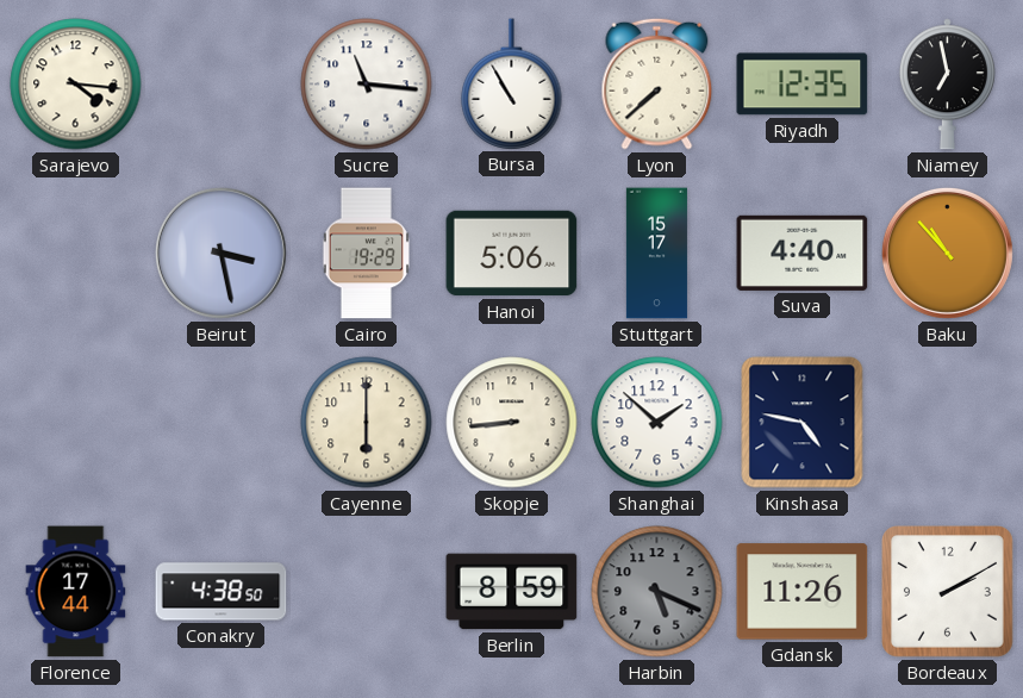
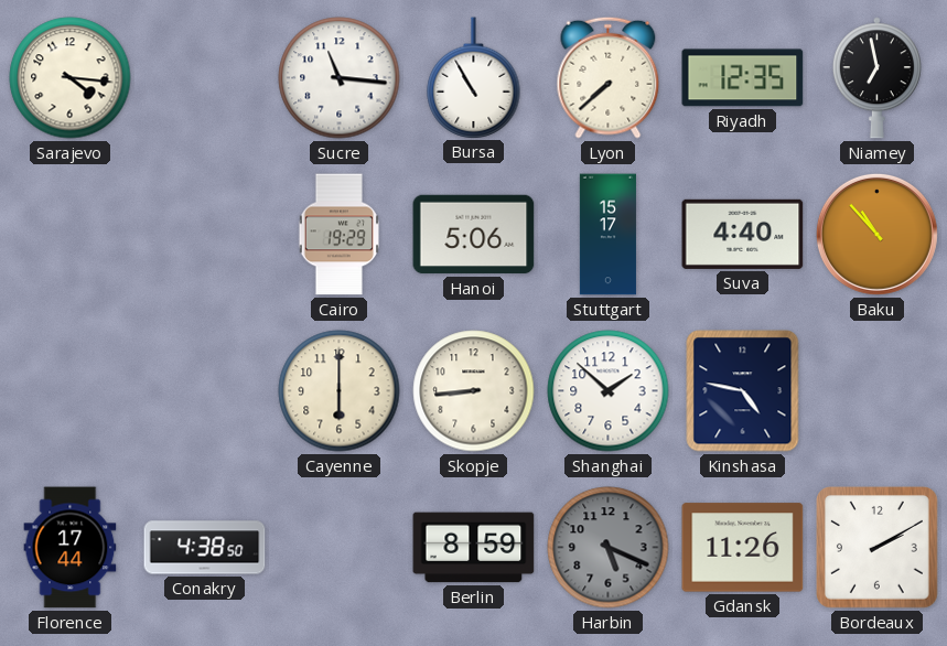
Beirut: 3:28 -> none
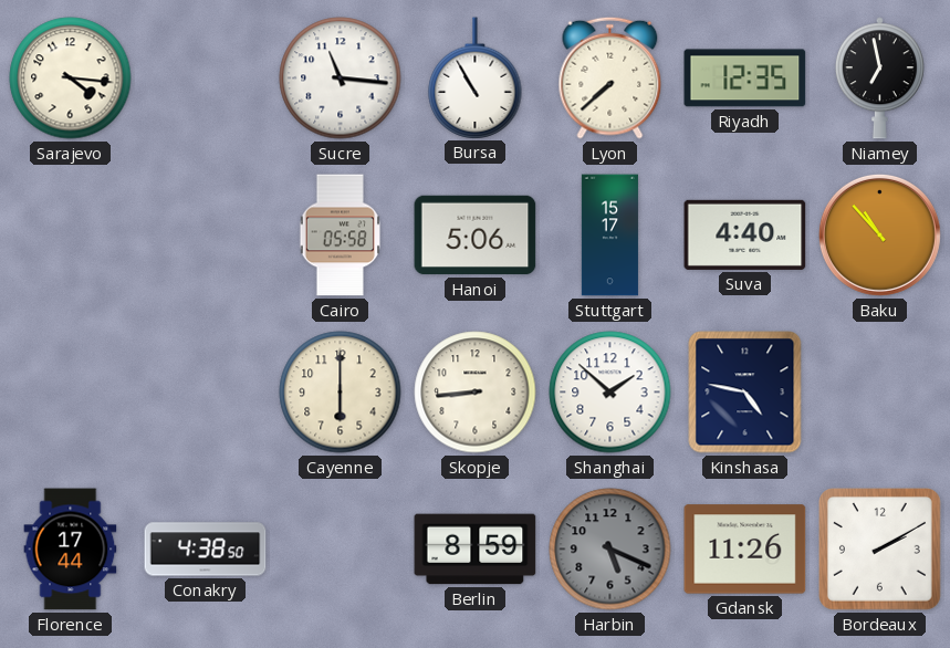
Cairo: 19:29 -> 05:58
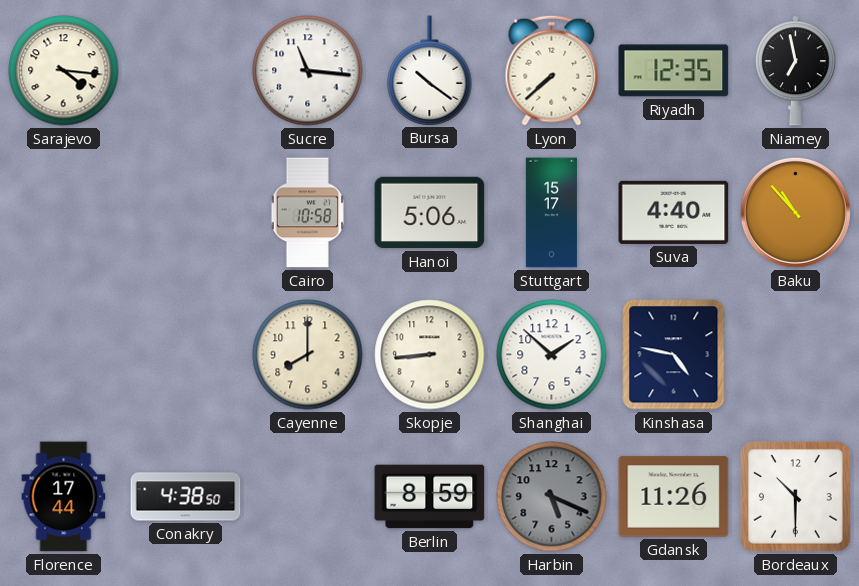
Bursa: 10:55 -> 10:21
Cairo: 05:58 -> 10:58
Cayenne: 6:00 -> 8:00
Bordeaux: 2:10 -> 10:30
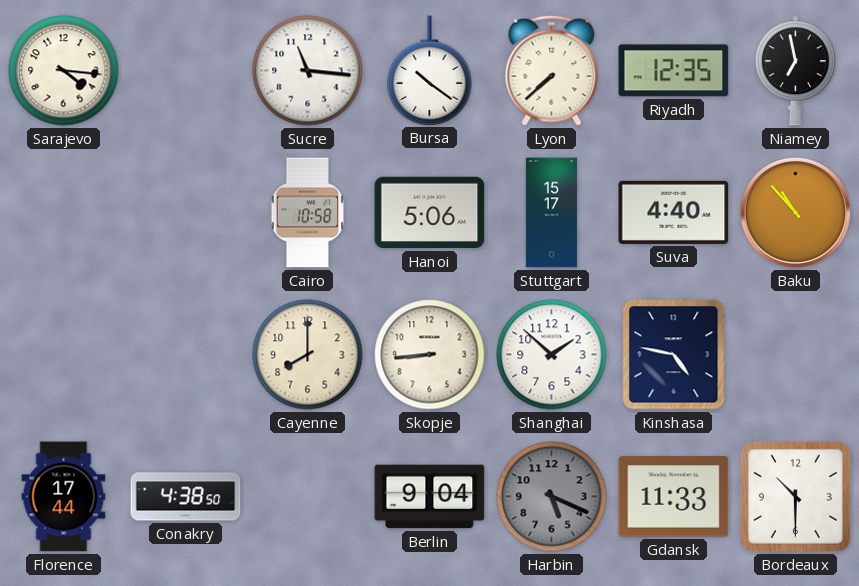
Berlin: 8:59 -> 9:04
Gdansk: 11:26 -> 11:33
